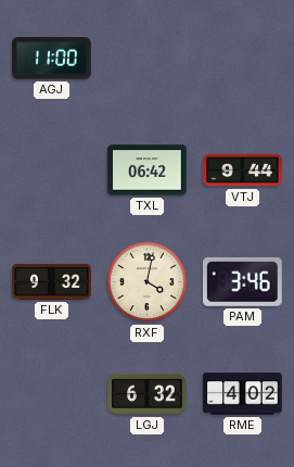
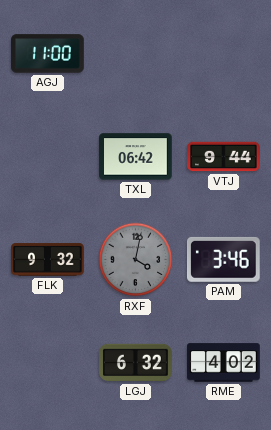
RXF dial: cream -> grey
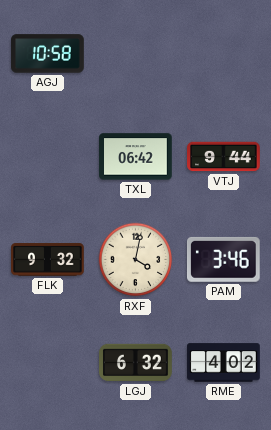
AGJ: 11:00 -> 10:58
RXF dial: grey -> cream
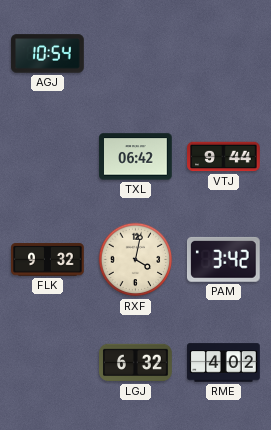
AGJ: 10:58 -> 10:54
PAM: 3:46 -> 3:42
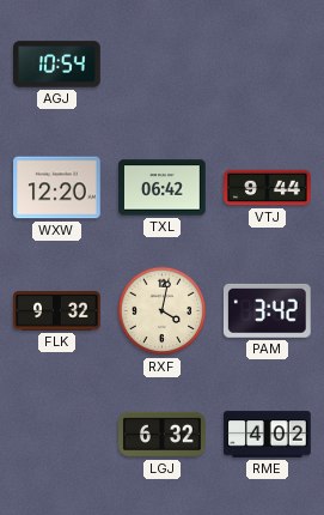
WXW: none -> 12:20
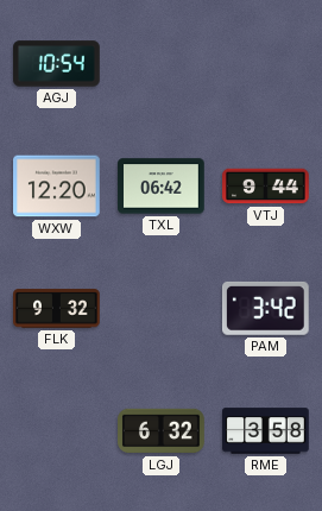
RXF: 4:02 -> none
RME: 4:02 -> 3:58
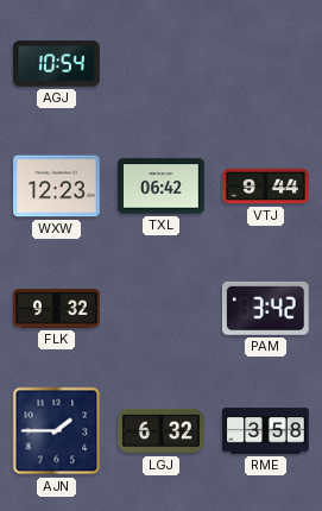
WXW: 12:20 -> 12:23
AJN: none -> 1:45
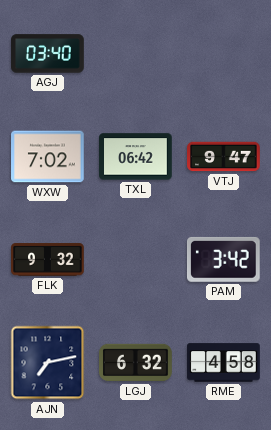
AGJ: 10:54 -> 03:40
WXW: 12:23 -> 7:02
VTJ: 9:44 -> 9:47
AJN: 1:45 -> 7:13
RME: 3:58 -> 4:58
